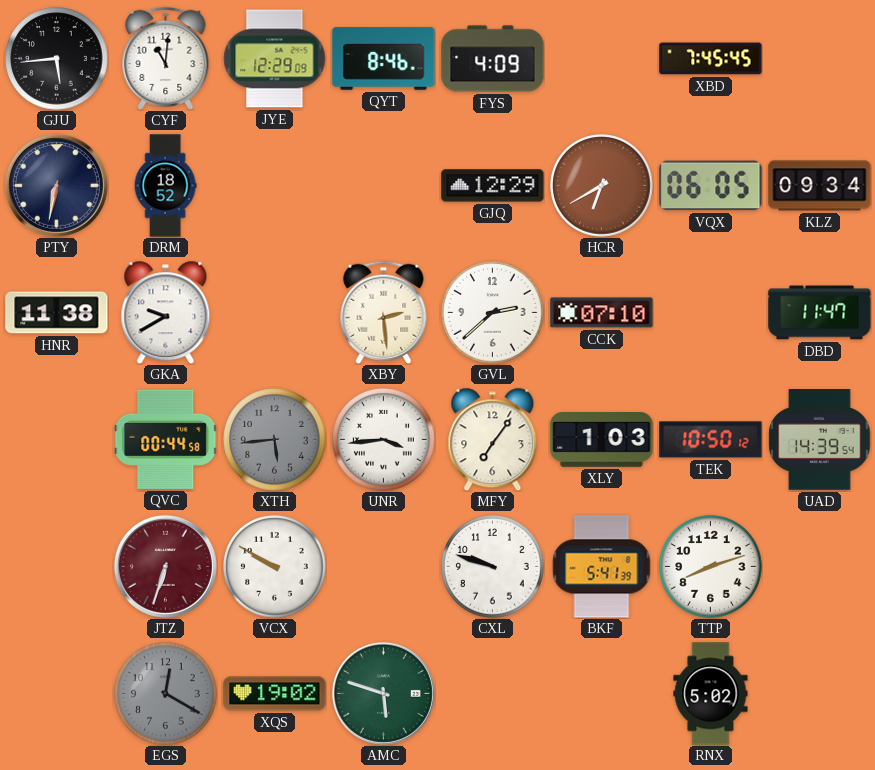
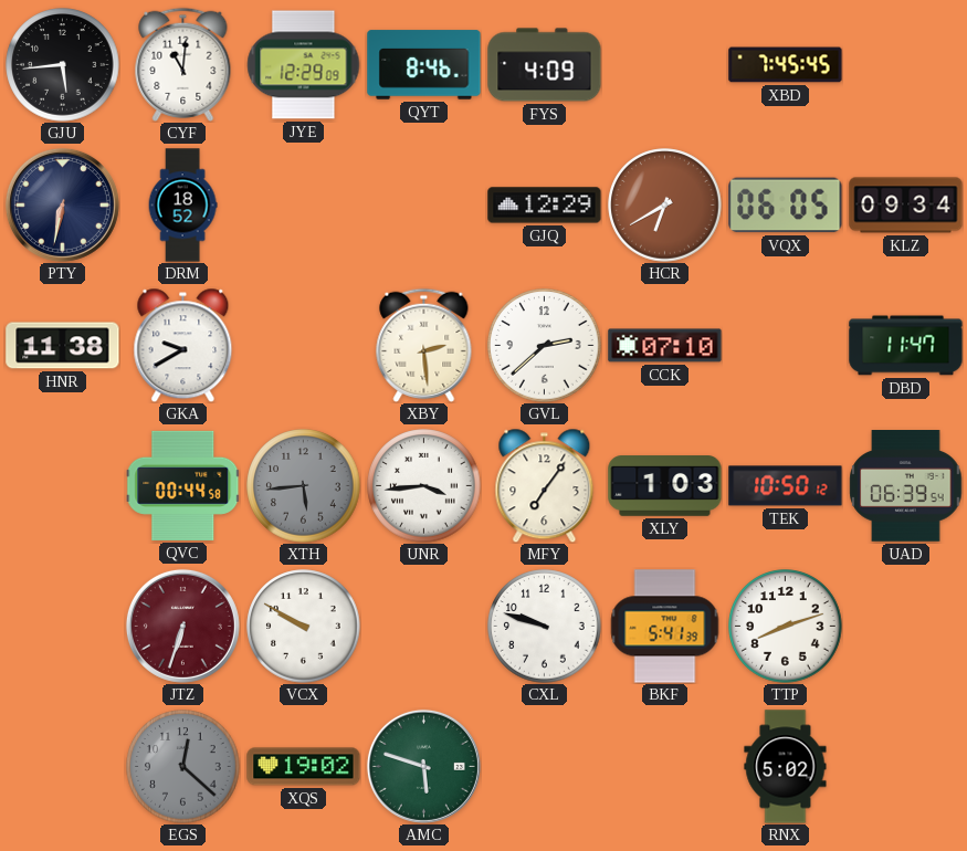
UAD: 14:39 -> 06:39
EGS: 12:20 -> 12:22
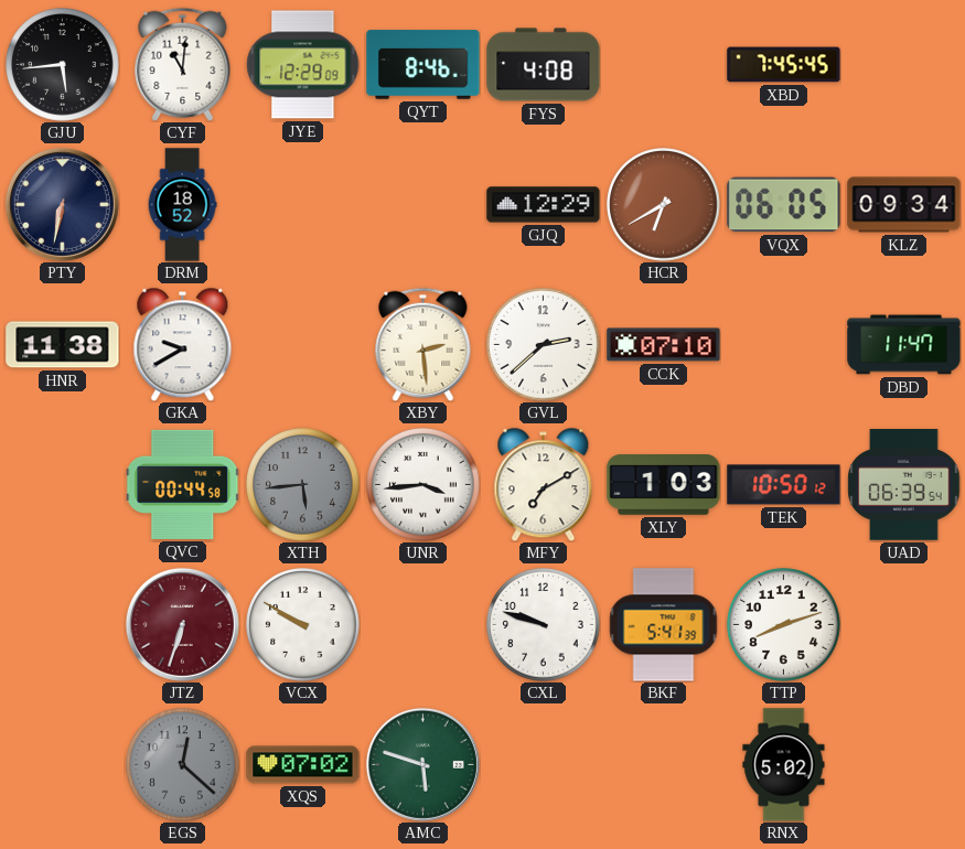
FYS: 4:09 -> 4:08
MFY: 7:06 -> 7:10
XQS: 19:02 -> 07:02
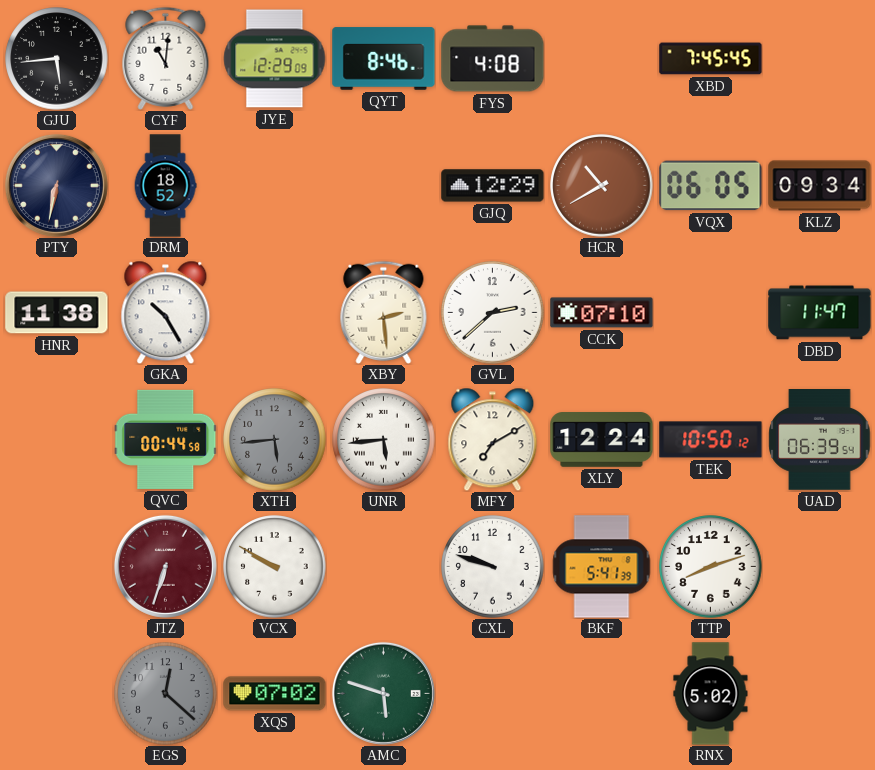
HCR: 6:40 -> 10:40
GKA: 9:40 -> 10:25
UNR: 3:44 -> 5:44
XLY: 1:03 -> 12:24
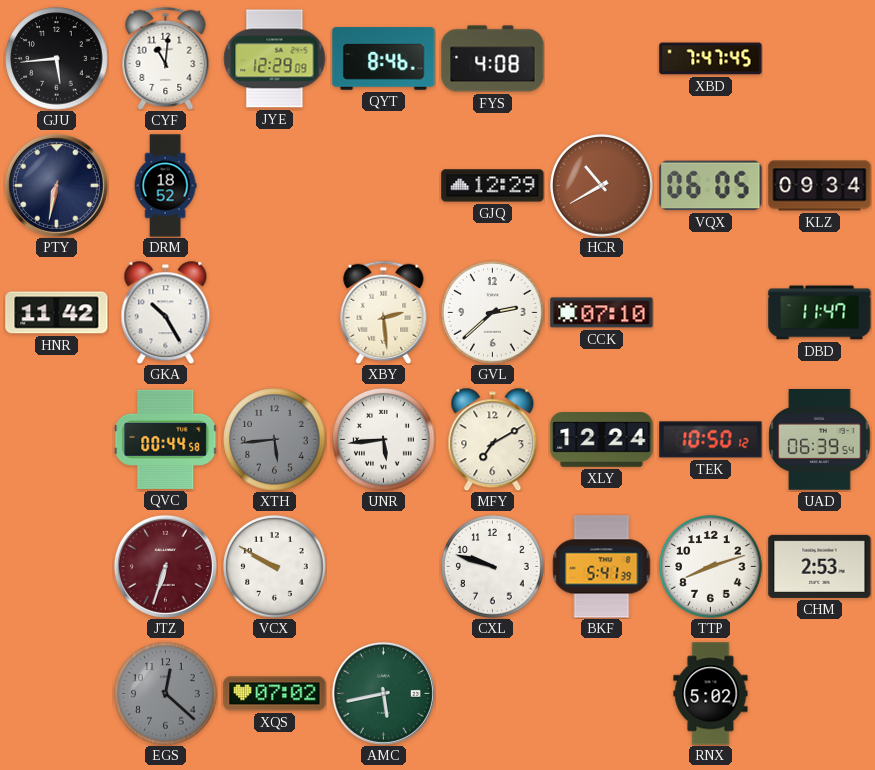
XBD: 7:45 -> 7:47
HNR: 11:38 -> 11:42
CHM: none -> 2:53
AMC: 5:48 -> 5:43
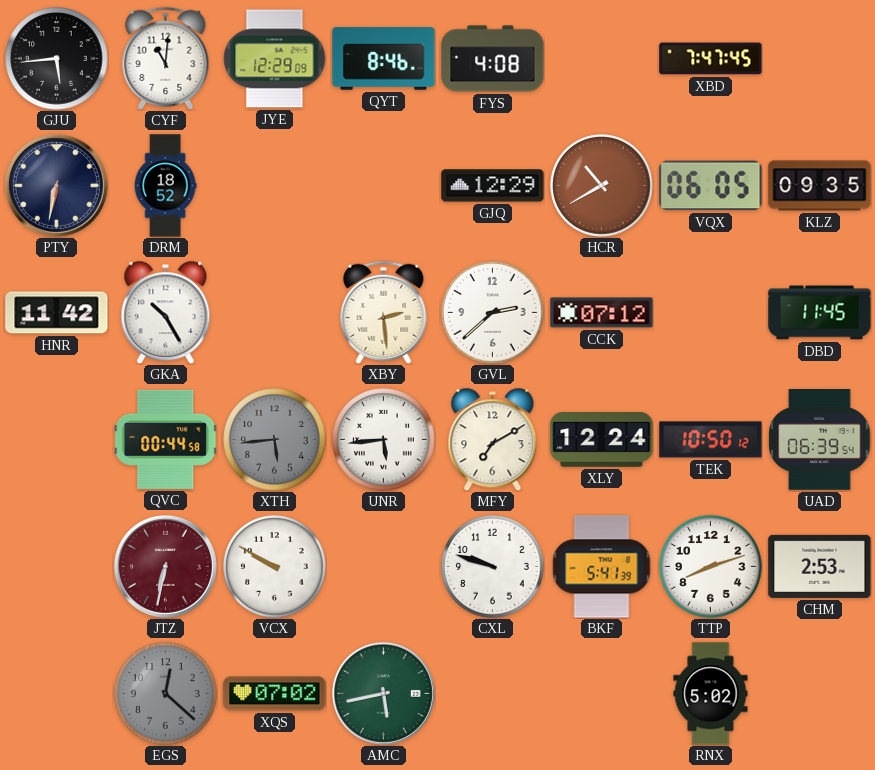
KLZ: 09:34 -> 09:35
CCK: 07:10 -> 07:12
DBD: 11:47 -> 11:45
JTZ: 6:33 -> 6:32
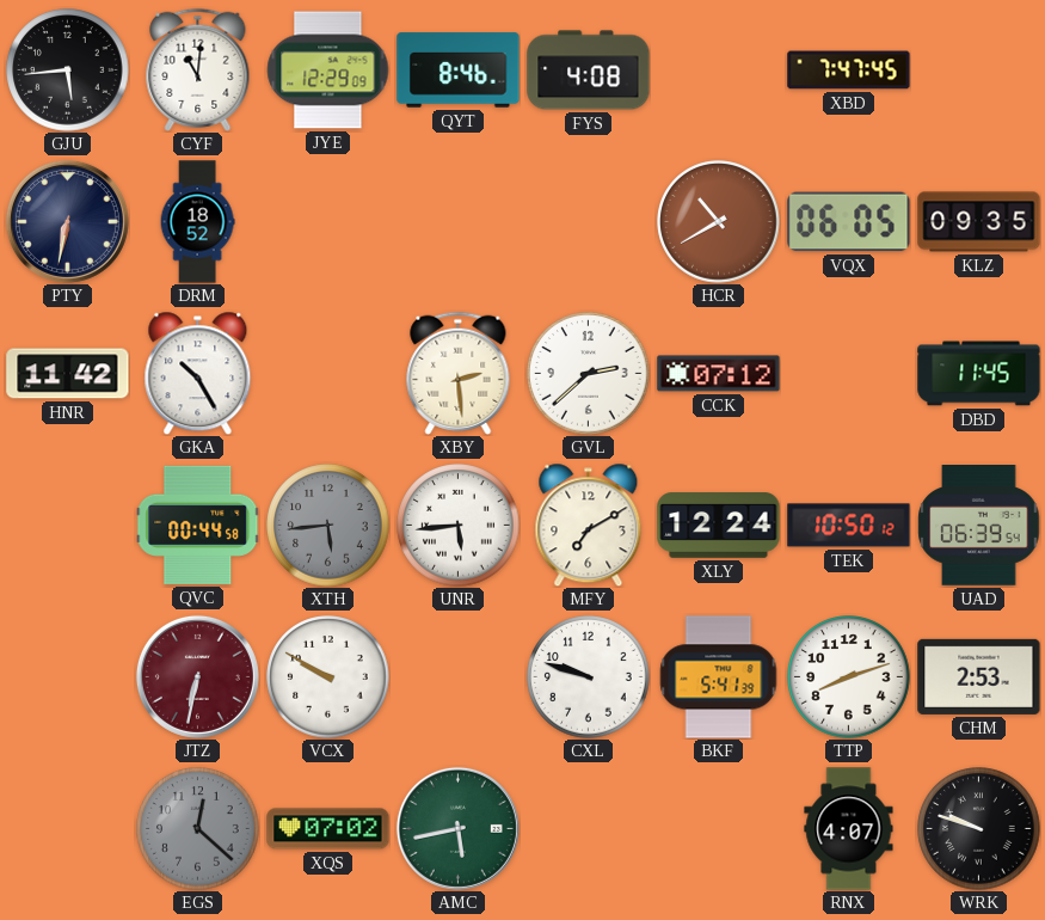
GJQ: 12:29 -> none
RNX: 5:02 -> 4:07
WRK: none -> 9:48
